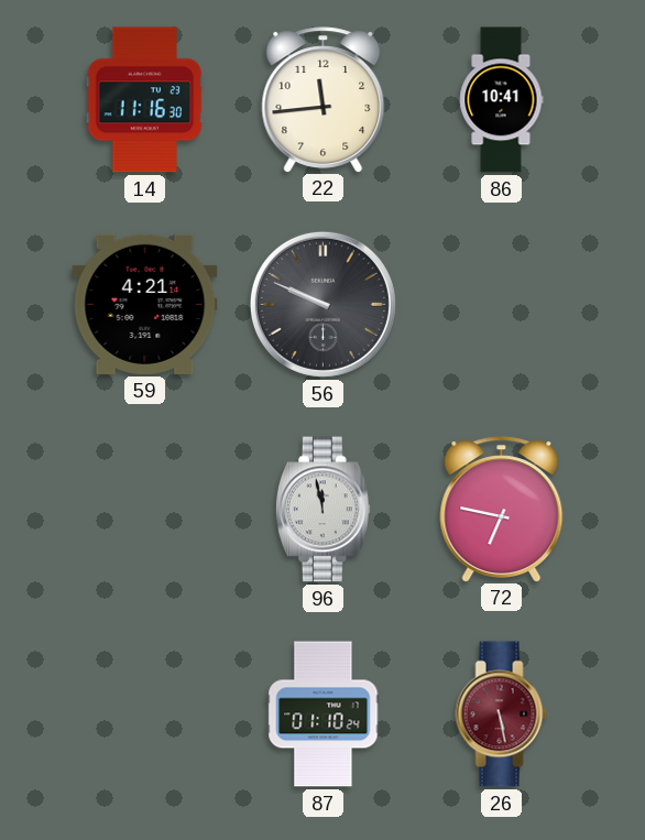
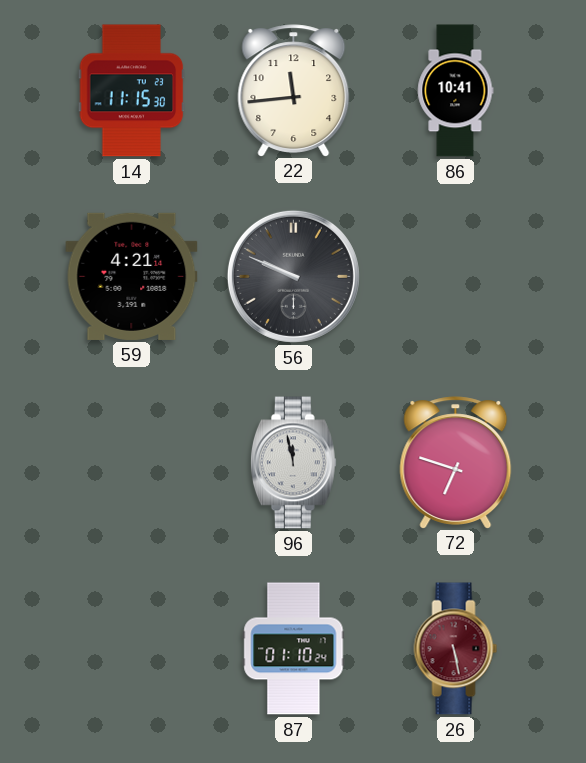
14: 11:16 -> 11:15
72: 6:47 -> 6:48
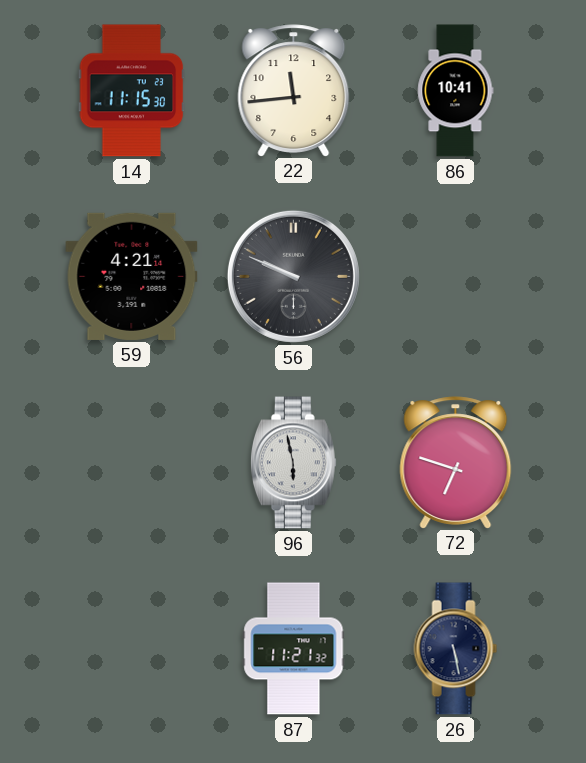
96: 11:58 -> 5:58
87: 01:10 -> 11:21
26 dial: burgundy -> navy
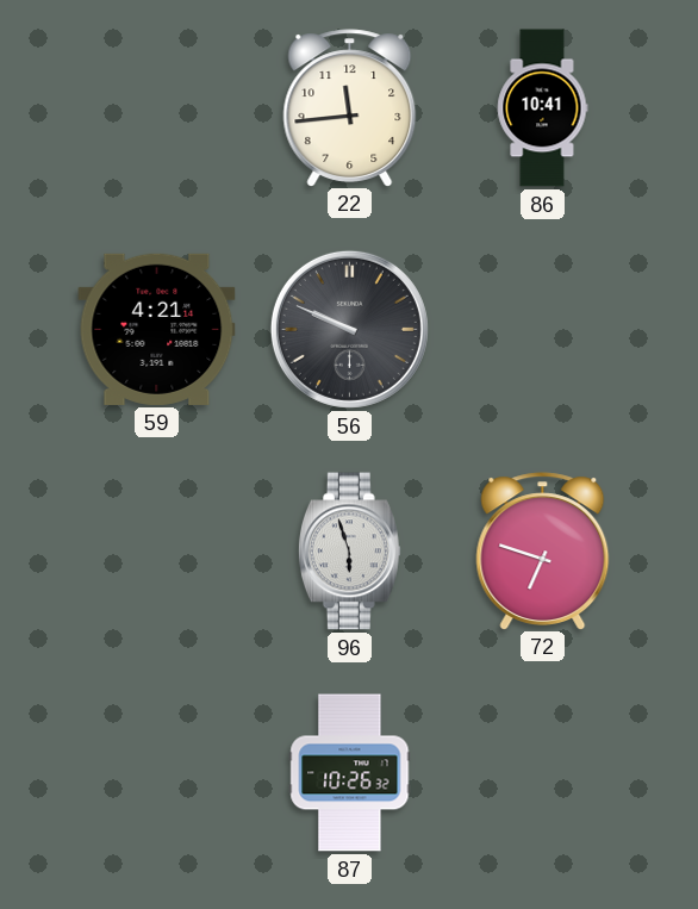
14: 11:15 -> none
96: 5:58 -> 5:57
87: 11:21 -> 10:26
26: 5:28 -> none
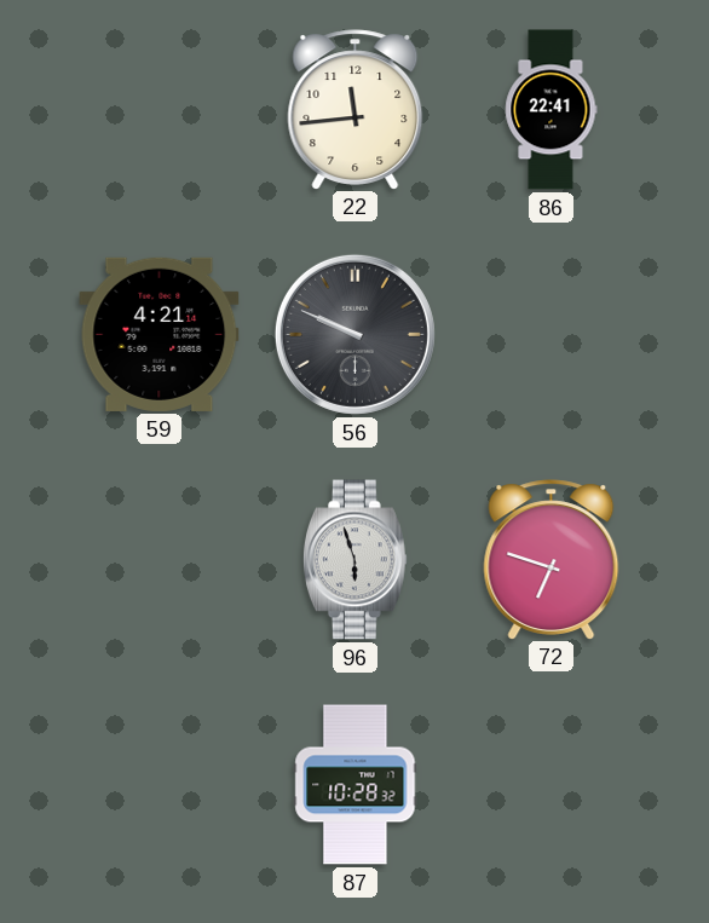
86: 10:41 -> 22:41
87: 10:26 -> 10:28
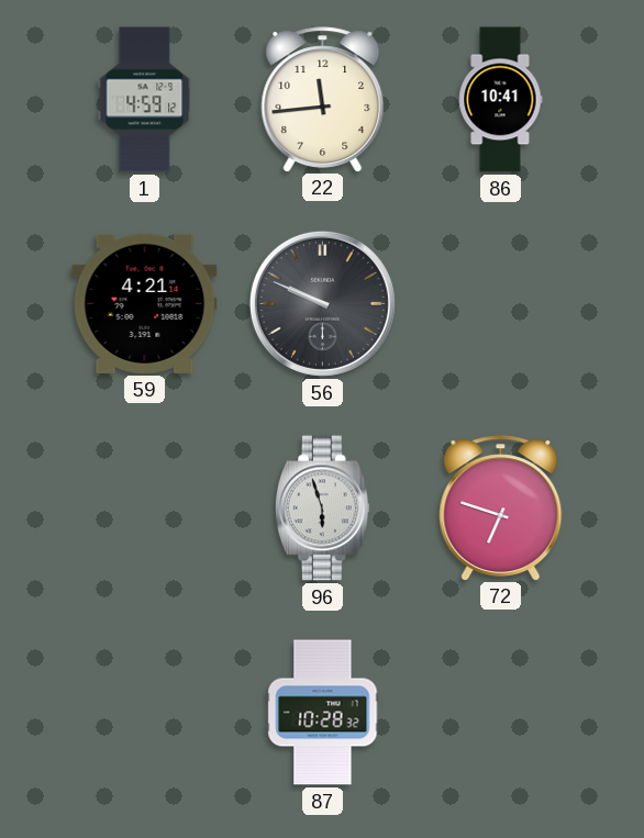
1: none -> 4:59
86: 22:41 -> 10:41
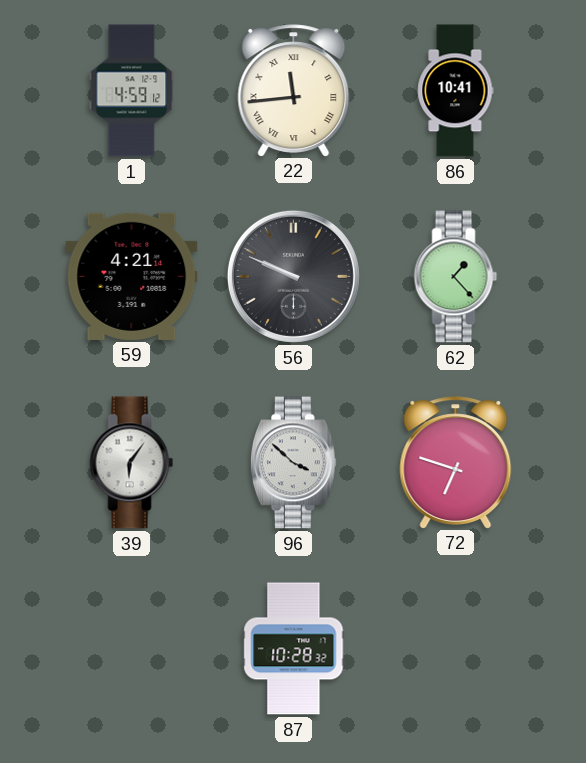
22 numerals: Arabic -> Roman
62: none -> 1:23
39: none -> 6:06
96: 5:57 -> 3:52
